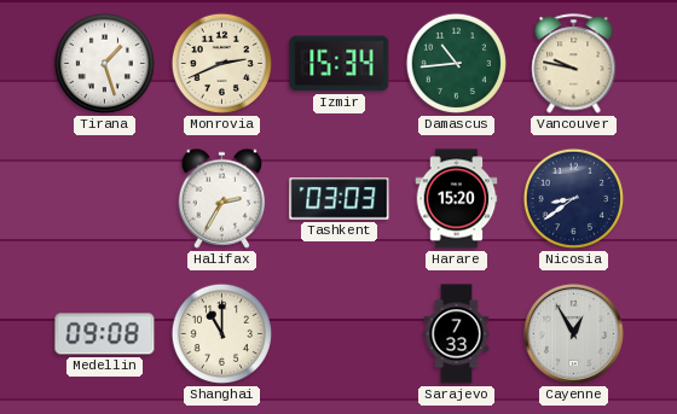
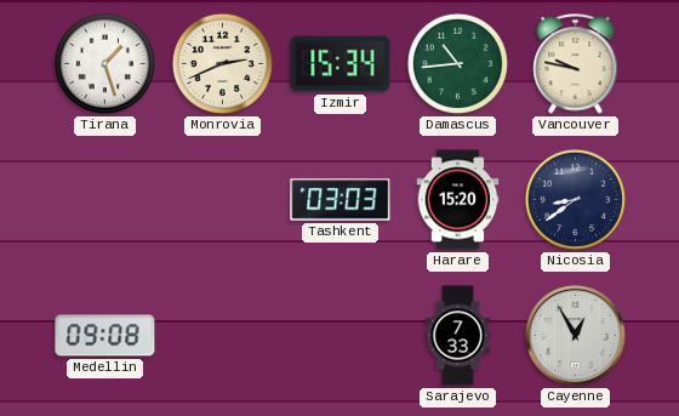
Halifax: 2:35 -> none
Shanghai: 11:00 -> none
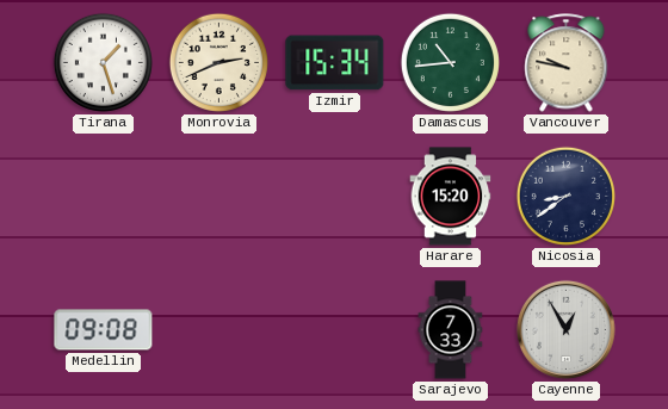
Tashkent: 03:03 -> none
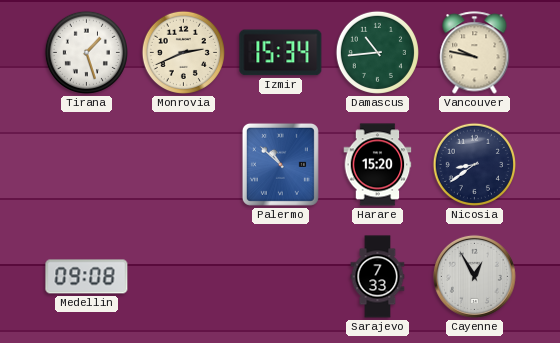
Palermo: none -> 10:52
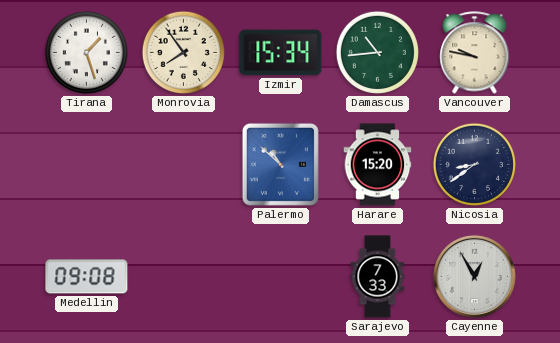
Monrovia: 2:41 -> 7:54
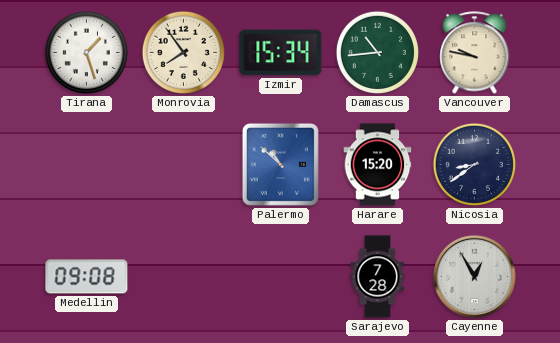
Sarajevo: 7:33 -> 7:28
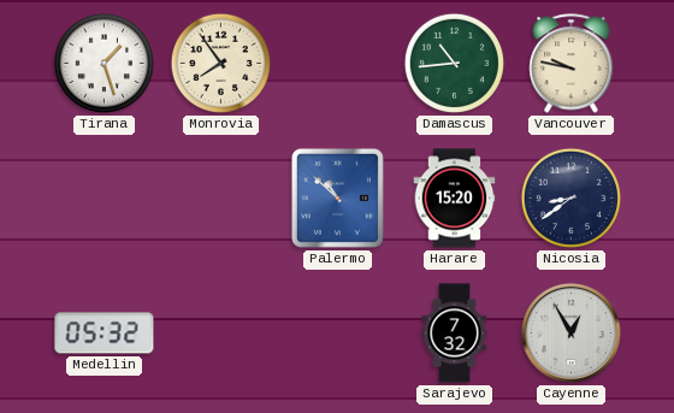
Izmir: 15:34 -> none
Medellin: 09:08 -> 05:32
Sarajevo: 7:28 -> 7:32
